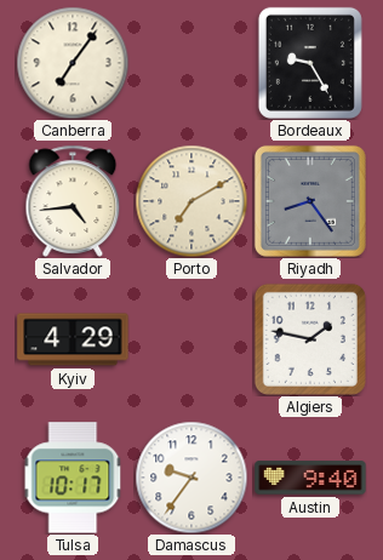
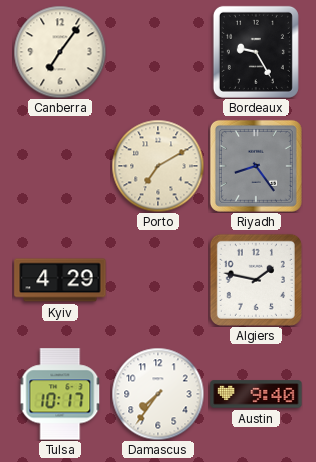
Salvador: 4:44 -> none
Damascus: 9:36 -> 7:36
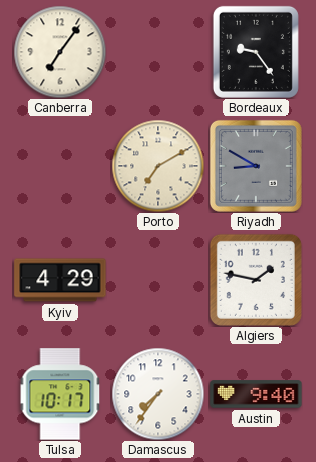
Bordeaux: 9:25 -> 9:24
Riyadh: 8:24 -> 8:50
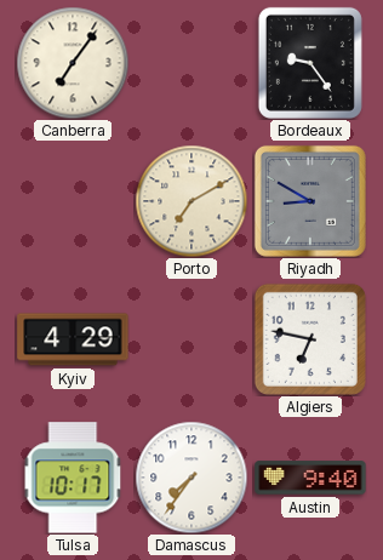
Algiers: 1:47 -> 6:47
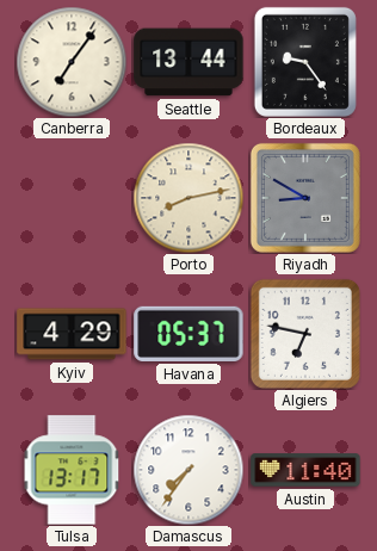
Seattle: none -> 13:44
Porto: 7:10 -> 8:13
Havana: none -> 05:37
Tulsa: 10:17 -> 13:17
Austin: 9:40 -> 11:40
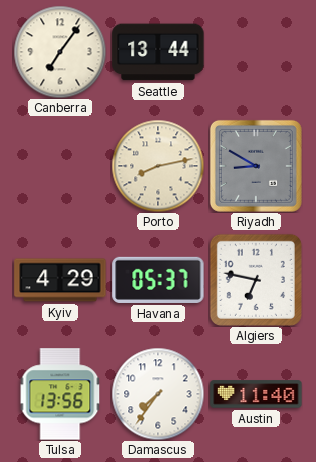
Bordeaux: 9:24 -> none
Tulsa: 13:17 -> 13:56
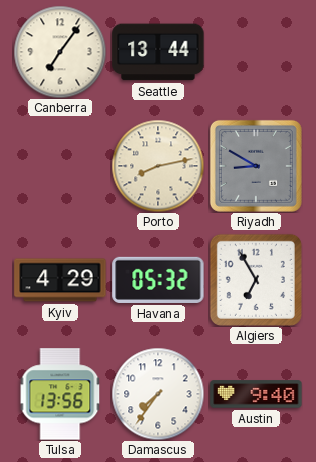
Havana: 05:37 -> 05:32
Algiers: 6:47 -> 6:55
Austin: 11:40 -> 9:40
